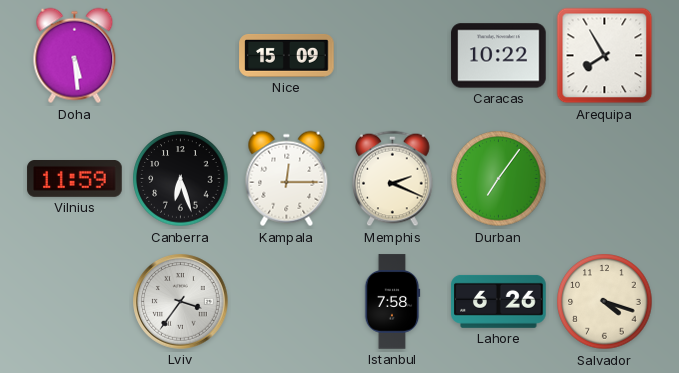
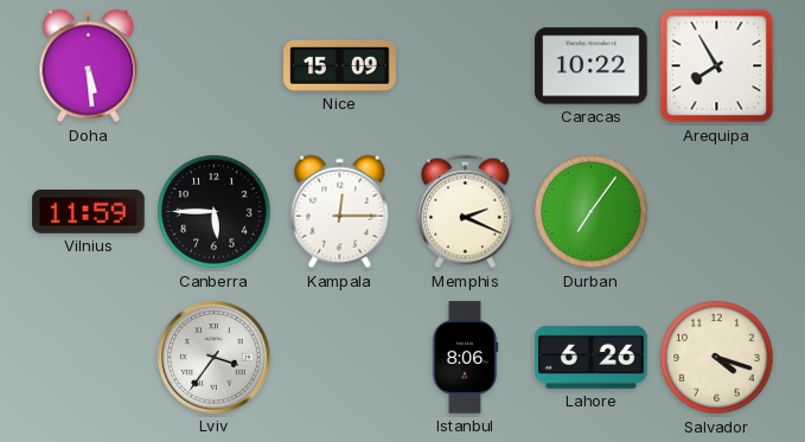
Canberra: 6:27 -> 5:45
Istanbul: 7:58 -> 8:06
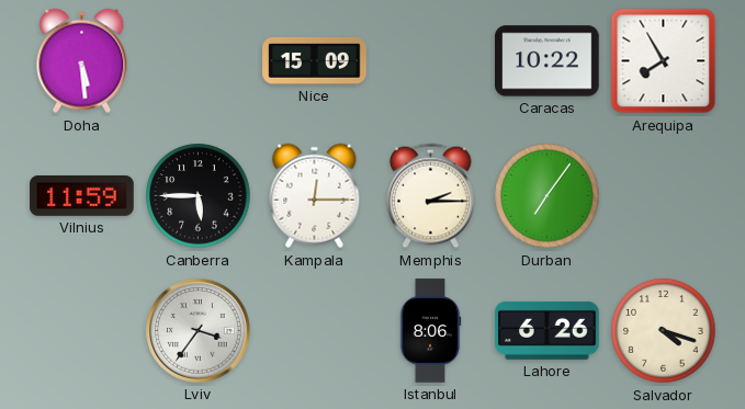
Memphis: 2:19 -> 2:15
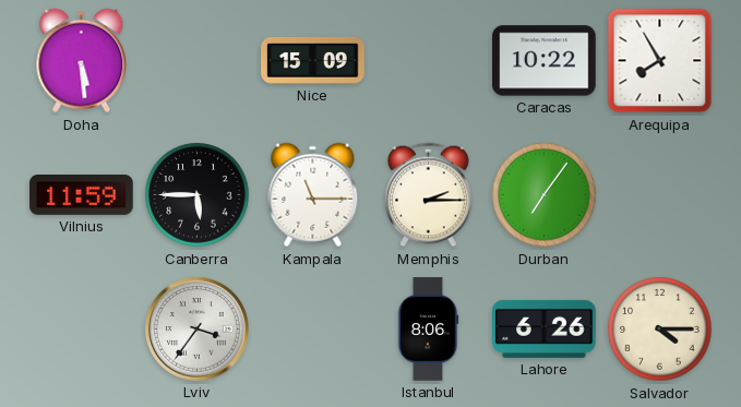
Kampala: 12:15 -> 11:15
Salvador: 4:18 -> 4:15
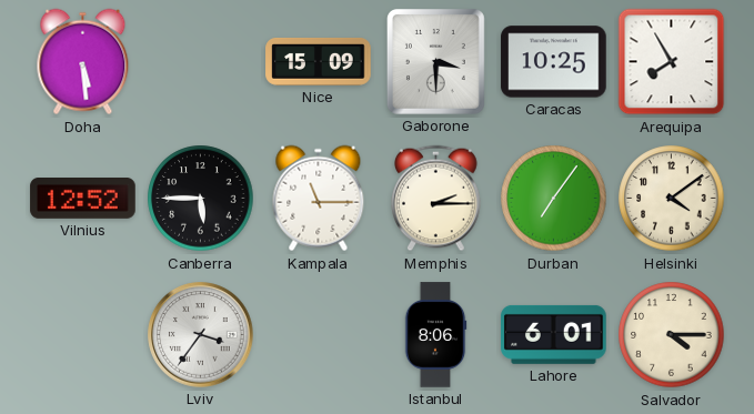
Gaborone: none -> 3:30
Caracas: 10:22 -> 10:25
Vilnius: 11:59 -> 12:52
Helsinki: none -> 4:09
Lahore: 6:26 -> 6:01
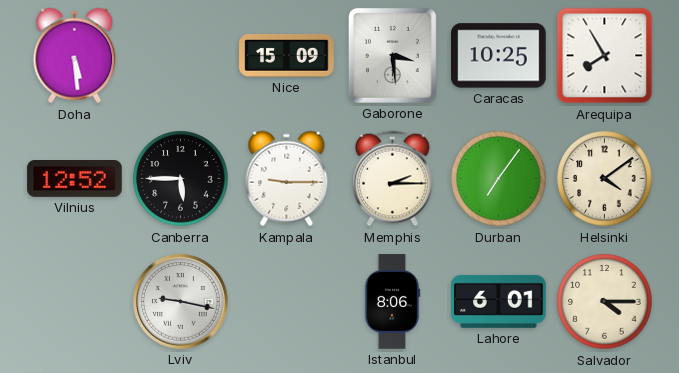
Gaborone: 3:30 -> 3:29
Kampala: 11:15 -> 9:15
Lviv: 3:36 -> 9:17
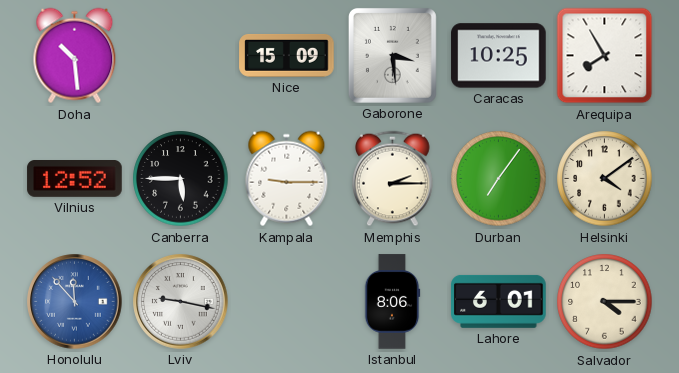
Doha: 5:29 -> 10:29
Honolulu: none -> 11:53
